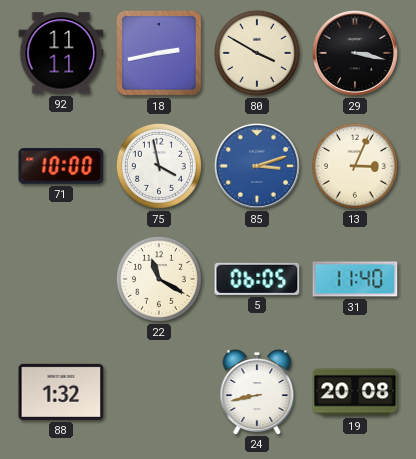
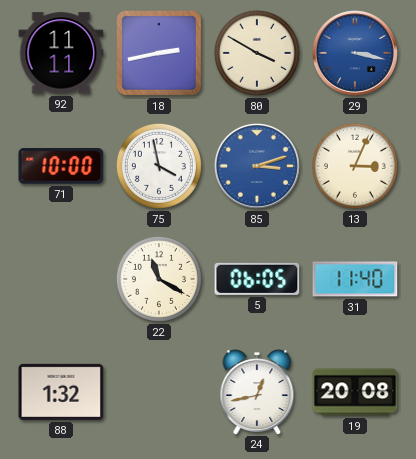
29 dial: black -> blue
24: 8:43 -> 12:43
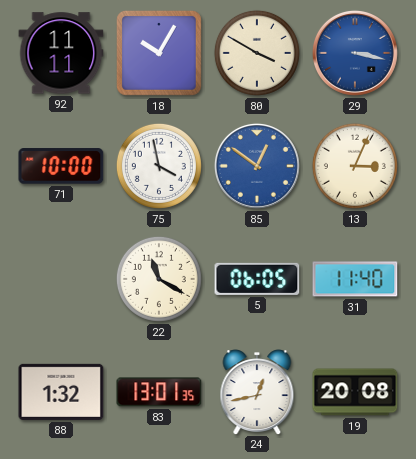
18: 2:43 -> 10:05
85: 3:12 -> 12:51
83: none -> 13:01
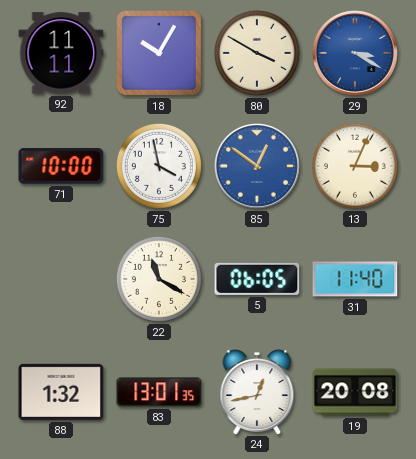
29: 3:17 -> 3:20
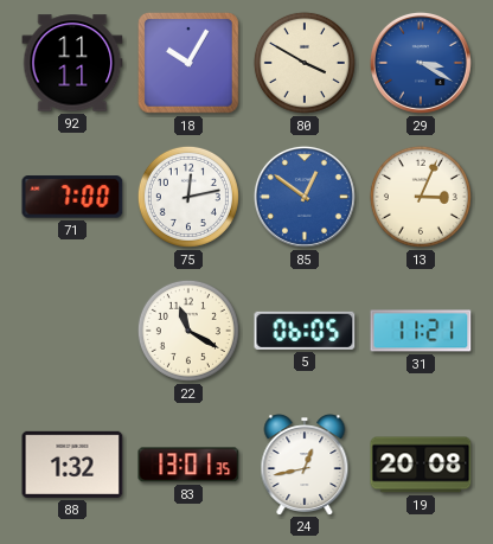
71: 10:00 -> 7:00
75: 3:58 -> 12:13
31: 11:40 -> 11:21
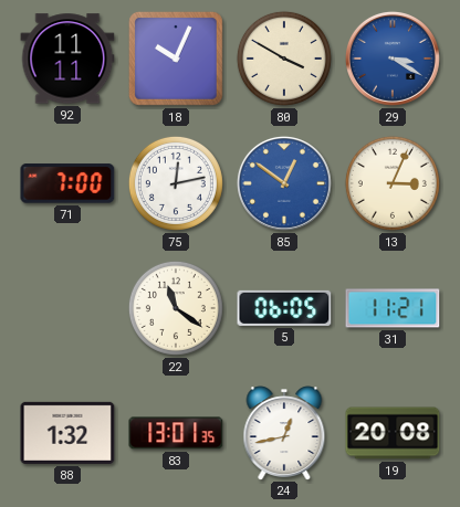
18: 10:05 -> 10:04
22: 11:20 -> 11:21
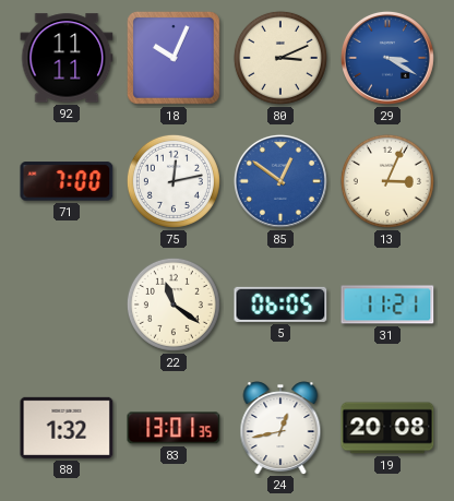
80: 3:50 -> 3:11
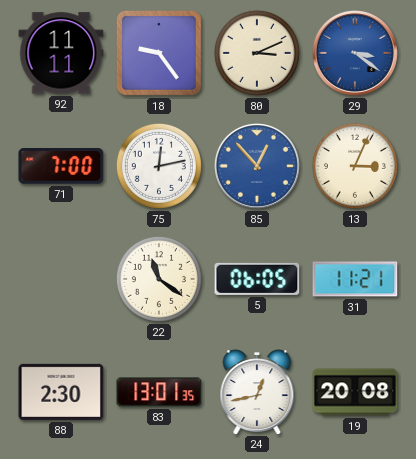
18: 10:04 -> 9:24
29: 3:20 -> 3:21
85: 12:51 -> 12:53
88: 1:32 -> 2:30
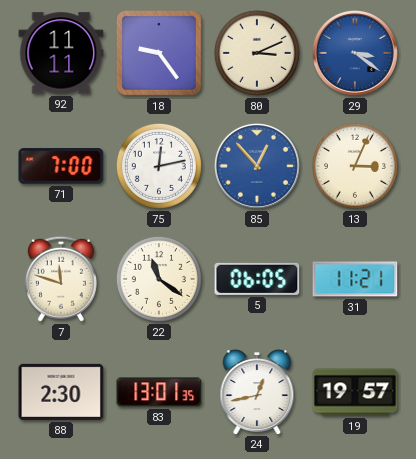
7: none -> 11:48
19: 20:08 -> 19:57
